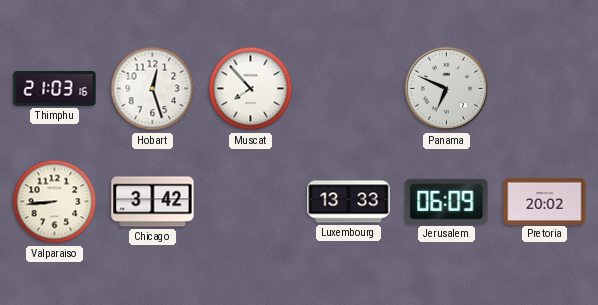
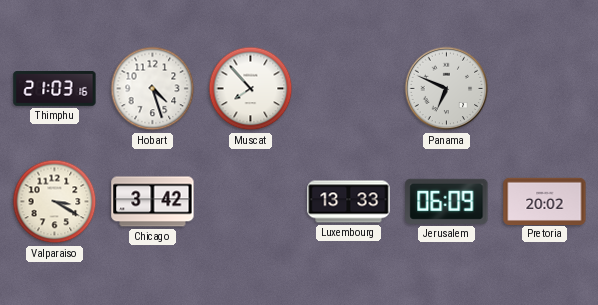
Hobart: 12:27 -> 4:27
Valparaiso: 8:44 -> 3:20
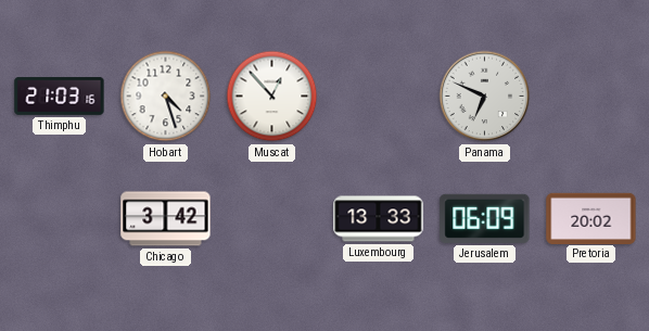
Muscat: 7:53 -> 12:53
Valparaiso: 3:20 -> none
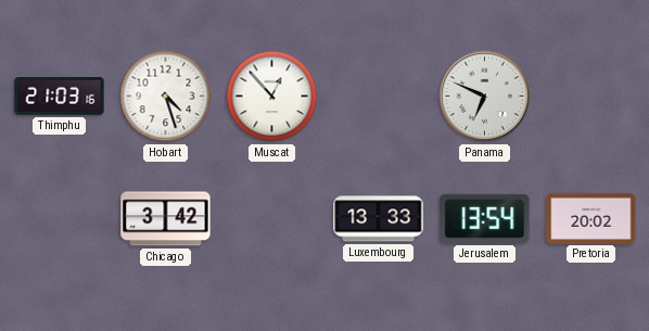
Jerusalem: 06:09 -> 13:54
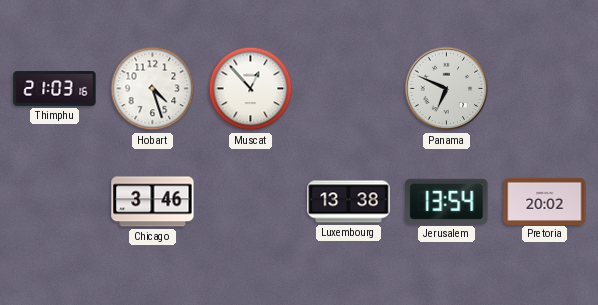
Chicago: 3:42 -> 3:46
Luxembourg: 13:33 -> 13:38
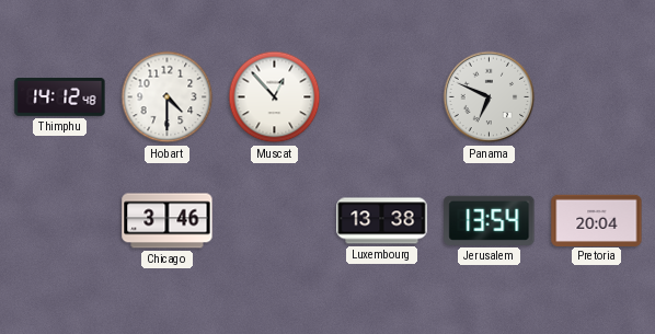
Thimphu: 21:03 -> 14:12
Hobart: 4:27 -> 4:30
Pretoria: 20:02 -> 20:04
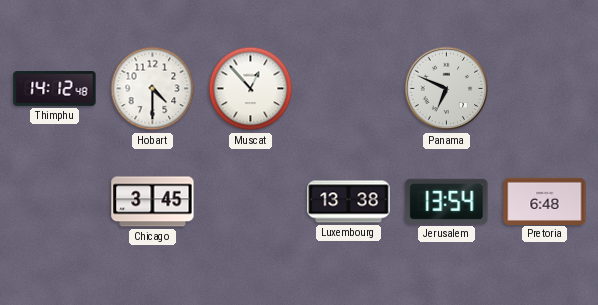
Chicago: 3:46 -> 3:45
Pretoria: 20:04 -> 6:48
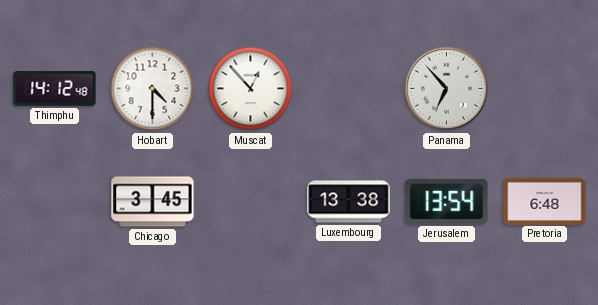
Panama: 6:49 -> 6:53
